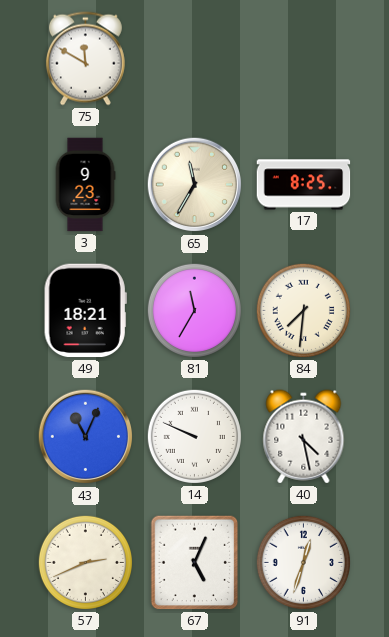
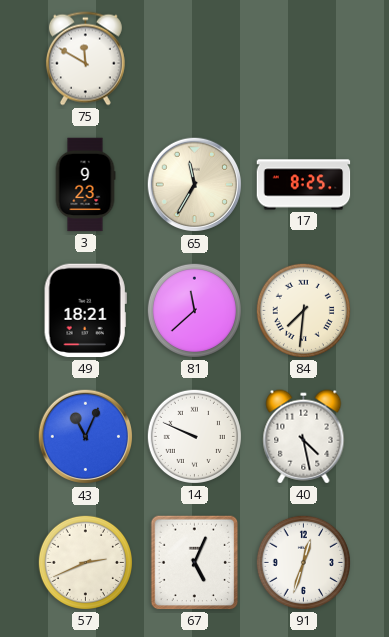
81: 11:35 -> 11:38
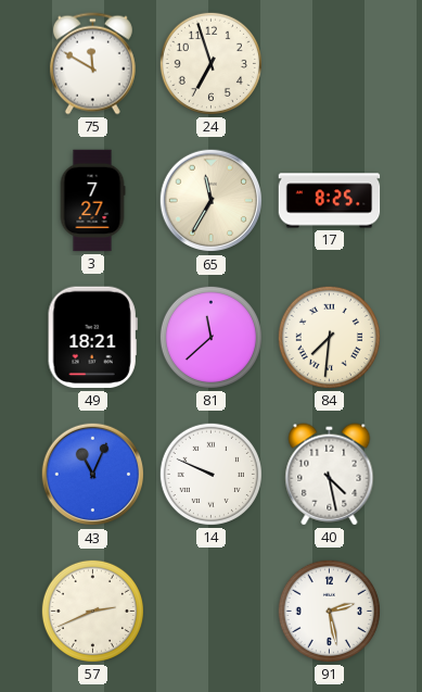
24: none -> 6:57
3: 9:23 -> 7:27
67: 5:04 -> none
91: 12:33 -> 2:28
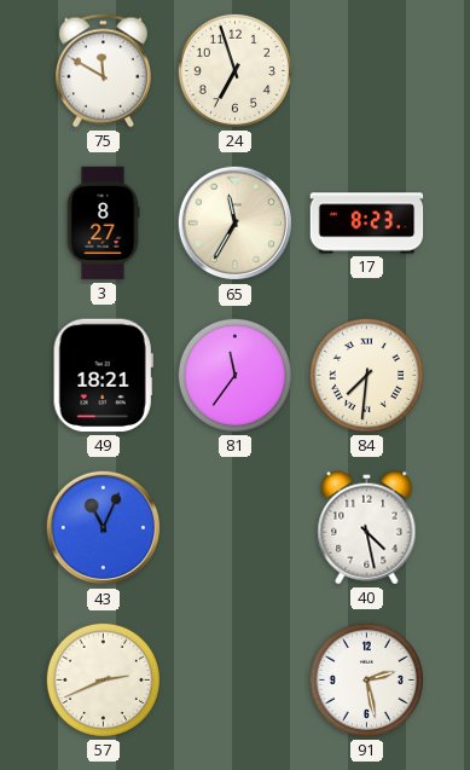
3: 7:27 -> 8:27
17: 8:25 -> 8:23
81: 11:38 -> 11:36
14: 9:49 -> none
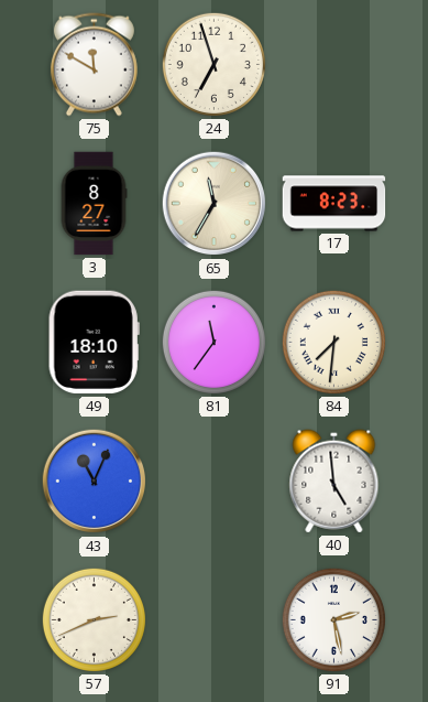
49: 18:21 -> 18:10
40: 4:28 -> 4:59
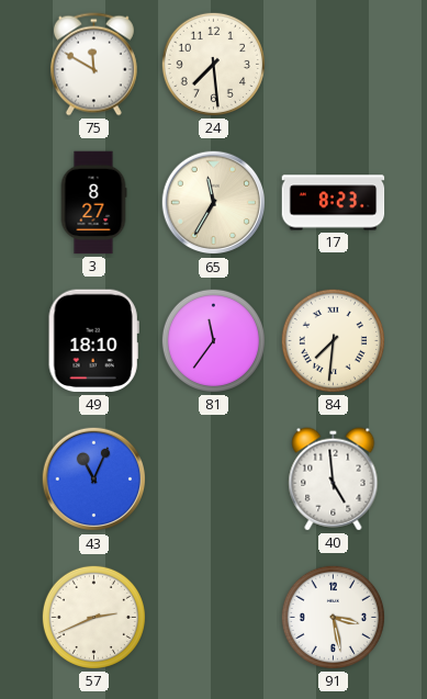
24: 6:57 -> 7:29
91: 2:28 -> 3:28
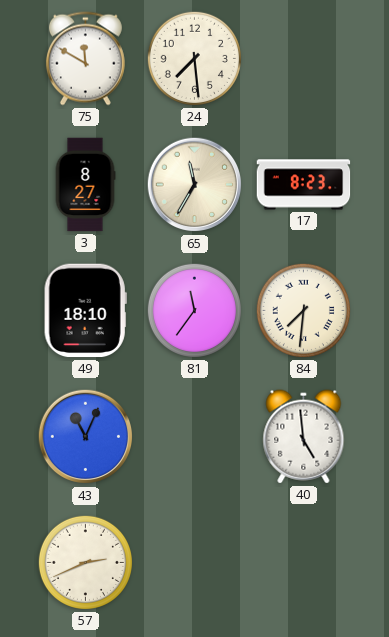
91: 3:28 -> none
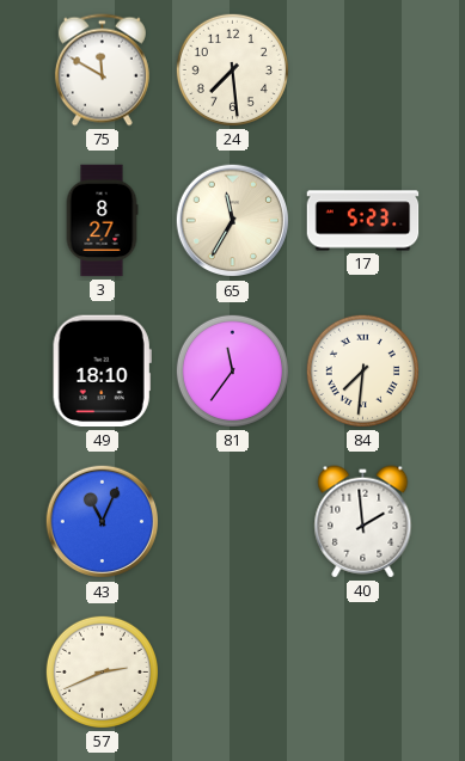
17: 8:23 -> 5:23
40: 4:59 -> 1:59
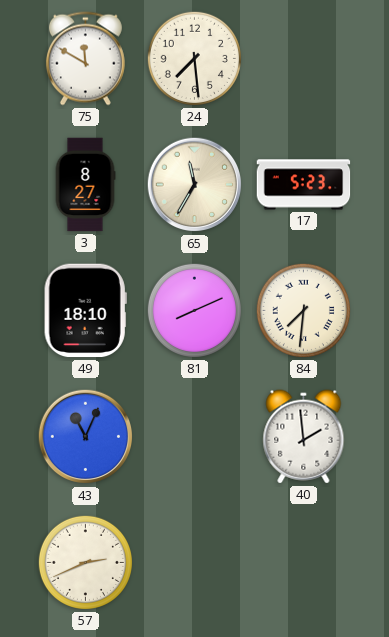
81: 11:36 -> 8:11
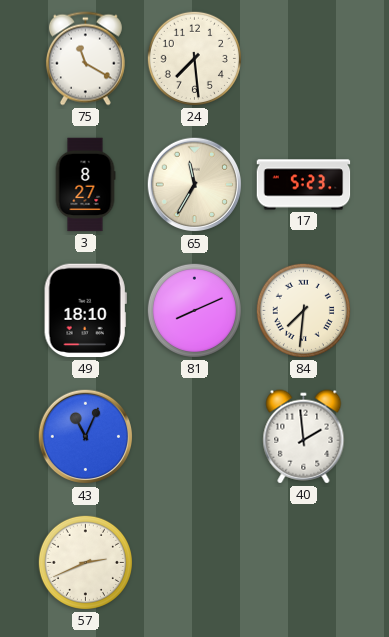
75: 11:50 -> 11:20
